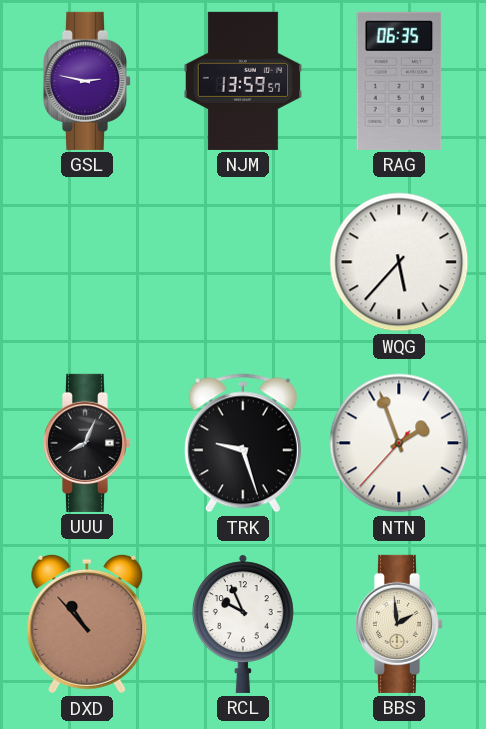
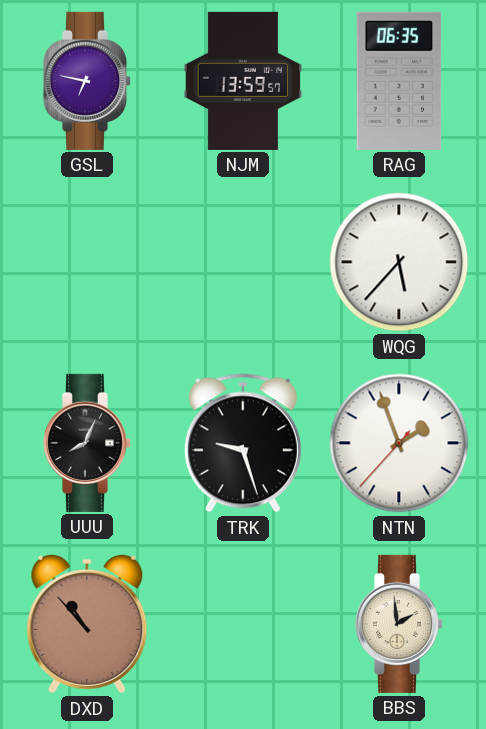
GSL: 2:47 -> 6:47
RCL: 9:56 -> none
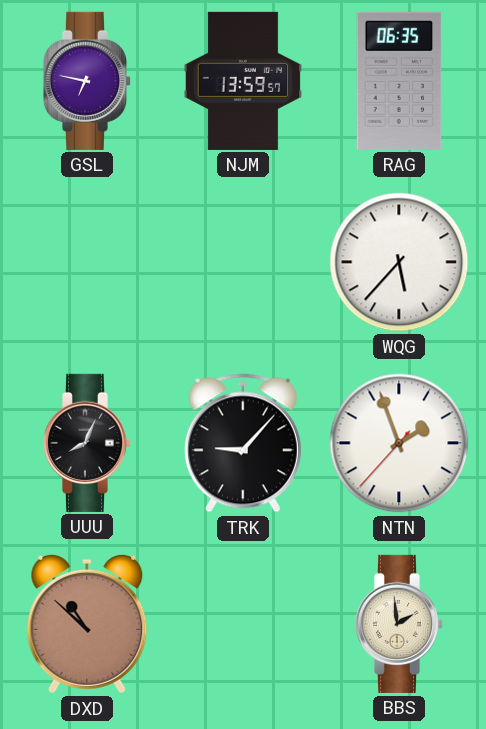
TRK: 9:27 -> 9:07
DXD: 10:53 -> 10:52
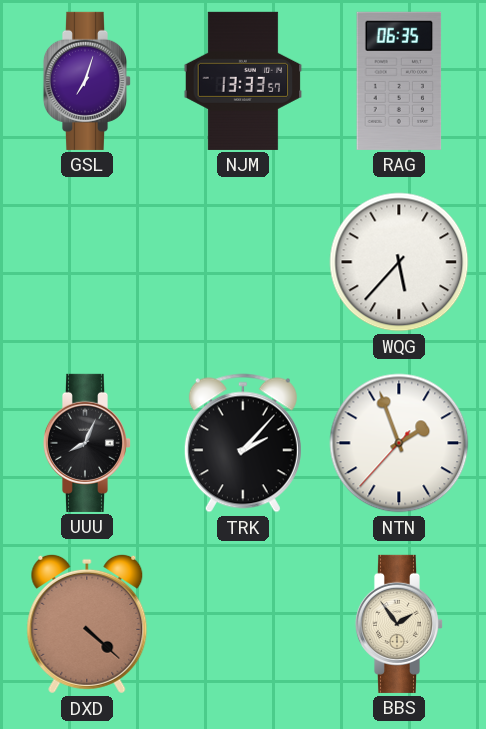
GSL: 6:47 -> 7:03
NJM: 13:59 -> 13:33
TRK: 9:07 -> 2:07
DXD: 10:52 -> 4:22
BBS: 1:59 -> 1:54
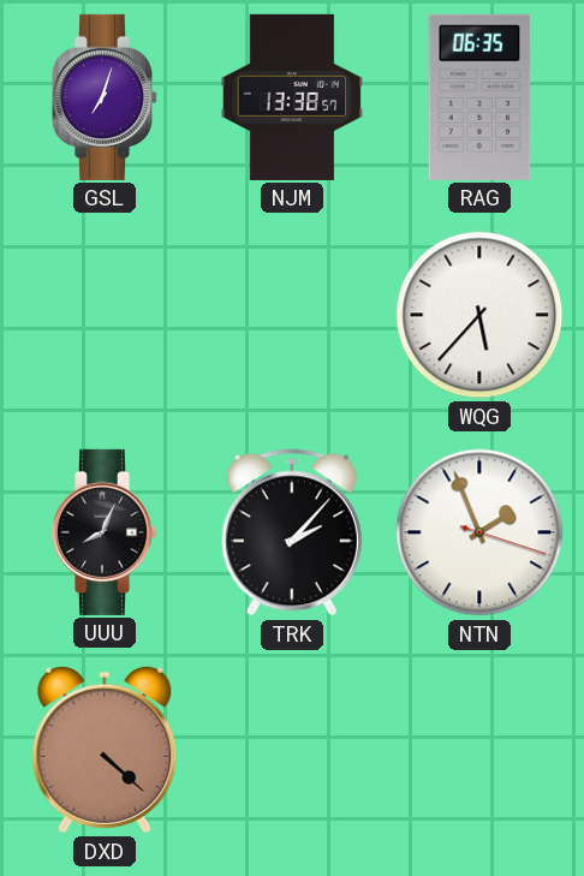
NJM: 13:33 -> 13:38
NTN: 1:56:37 -> 1:56:18
BBS: 1:54 -> none
